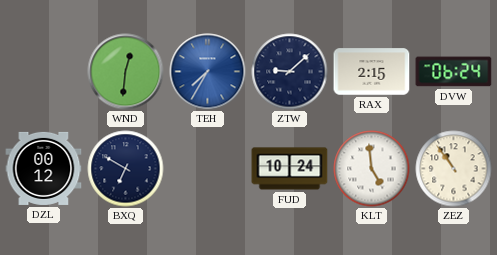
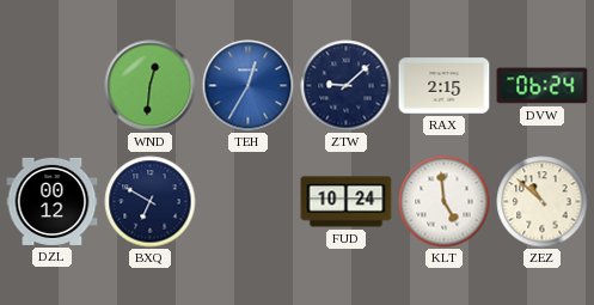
TEH: 7:35 -> 12:35
ZEZ: 10:54 -> 10:52
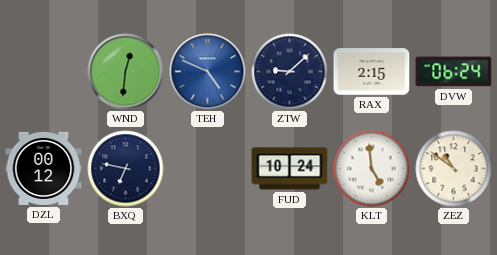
TEH: 12:35 -> 4:49
BXQ: 6:50 -> 6:47
ZEZ: 10:52 -> 10:51
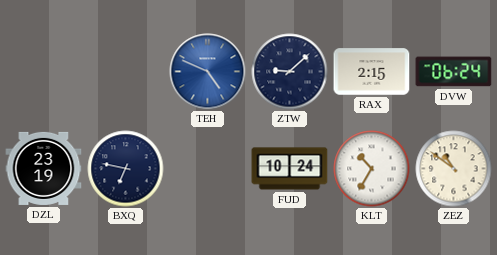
WND: 12:31 -> none
DZL: 00:12 -> 23:19
KLT: 4:59 -> 10:35
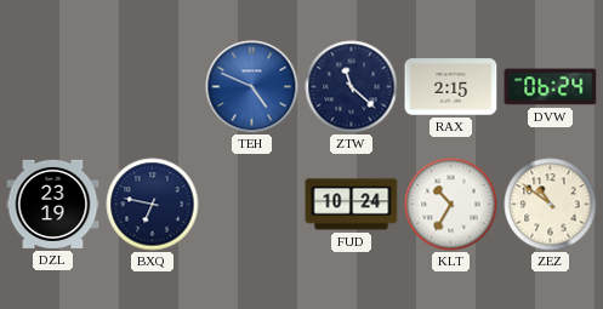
ZTW: 9:08 -> 11:22
